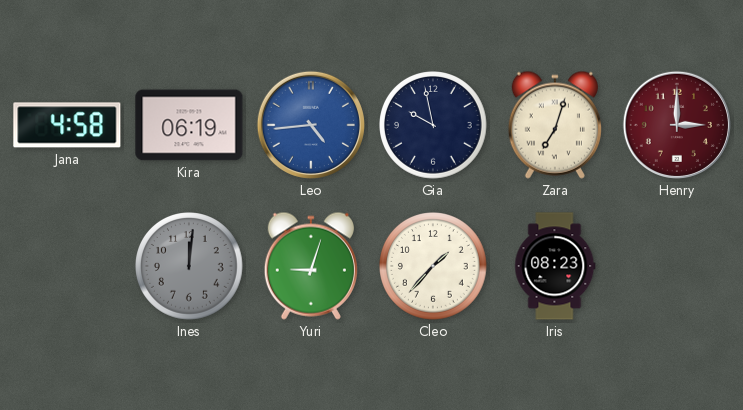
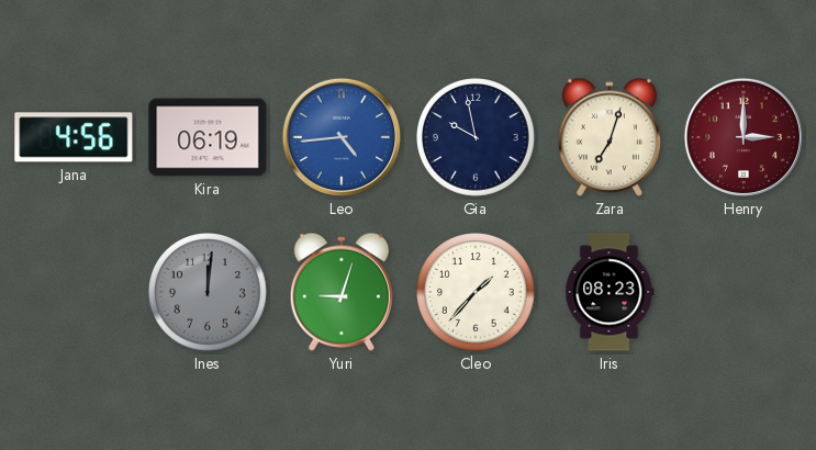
Jana: 4:58 -> 4:56
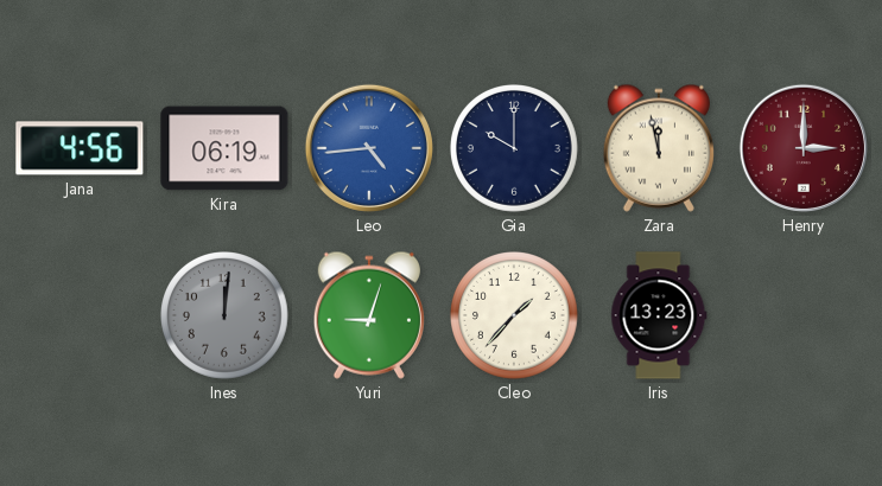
Gia: 9:58 -> 10:00
Zara: 7:03 -> 11:58
Iris: 08:23 -> 13:23
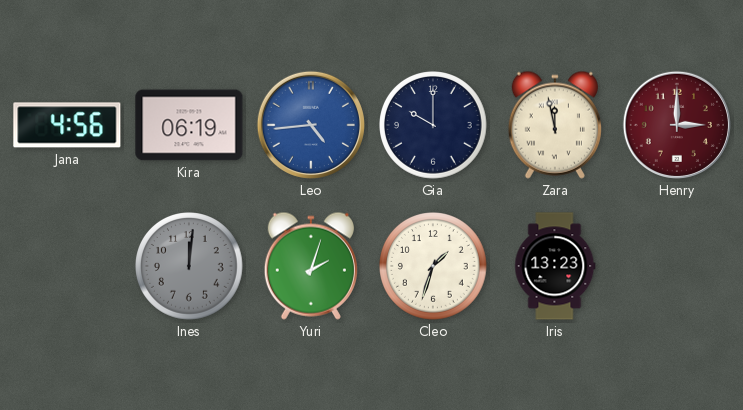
Yuri: 9:03 -> 2:03
Cleo: 1:37 -> 1:33
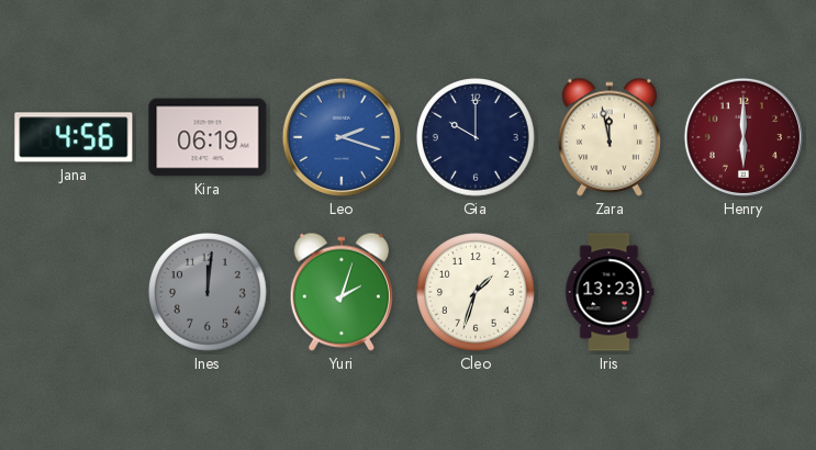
Leo: 4:44 -> 2:18
Henry: 3:00 -> 6:00
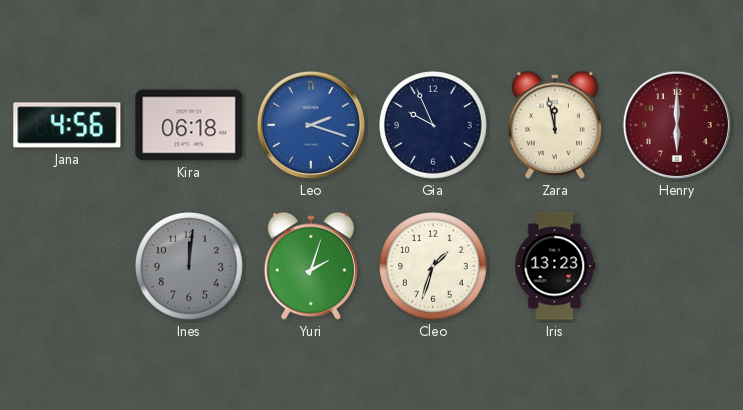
Kira: 06:19 -> 06:18
Gia: 10:00 -> 9:56
